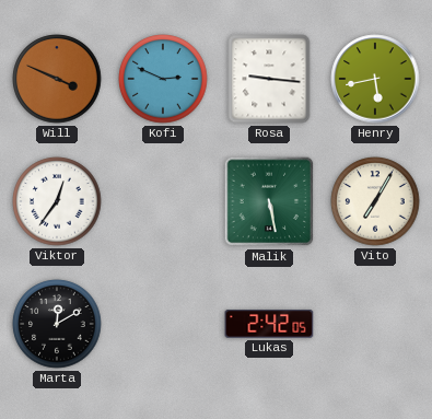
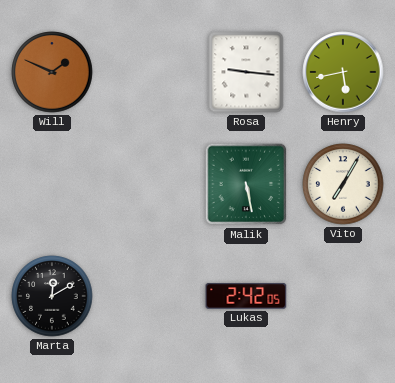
Will: 3:49 -> 1:49
Kofi: 2:49 -> none
Viktor: 12:36 -> none
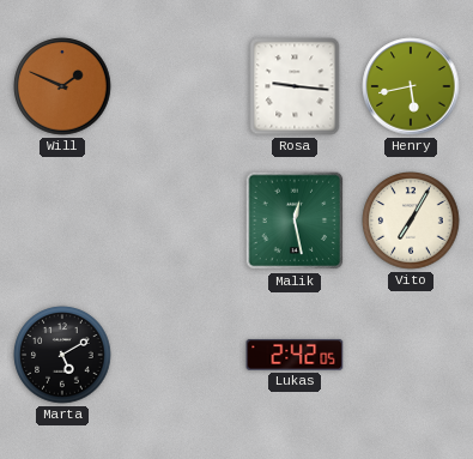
Malik: 5:28 -> 12:28
Marta: 12:10 -> 5:10
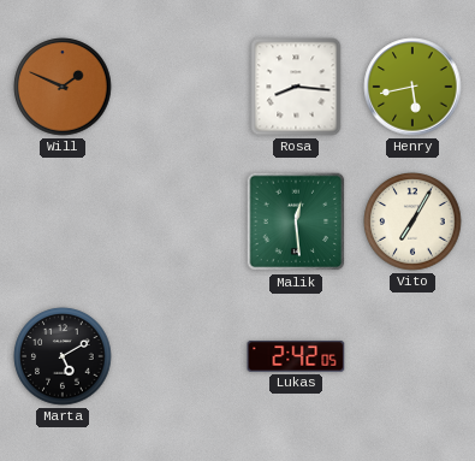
Rosa: 9:16 -> 8:16
Malik: 12:28 -> 12:29
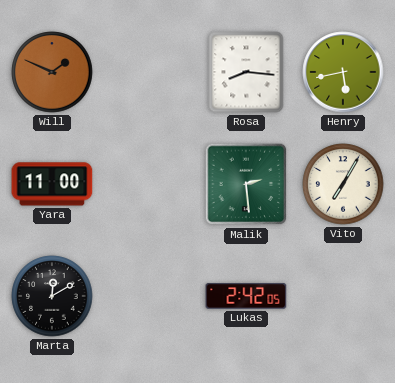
Yara: none -> 11:00
Malik: 12:29 -> 2:29
Marta: 5:10 -> 12:10
